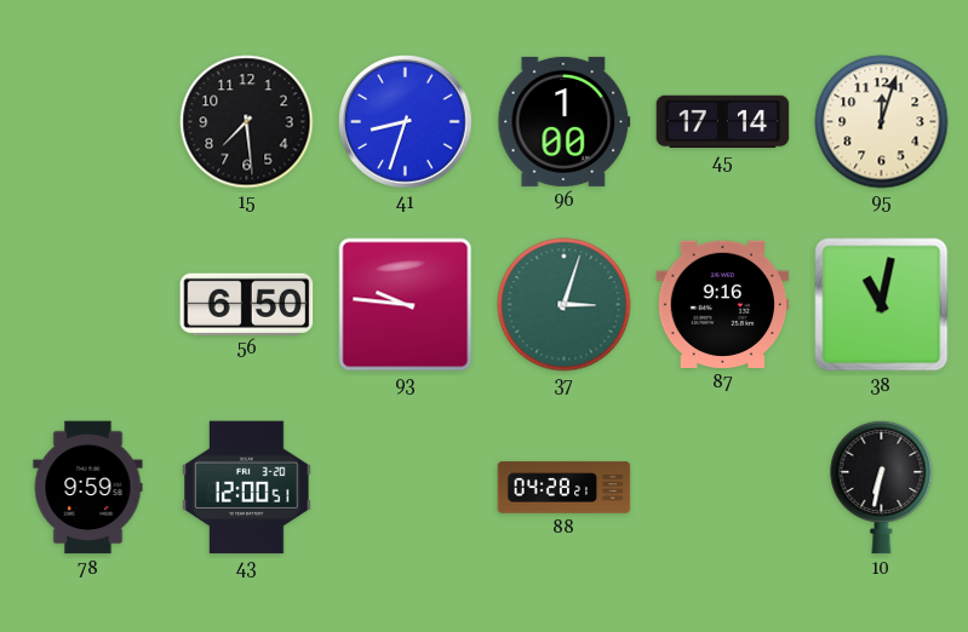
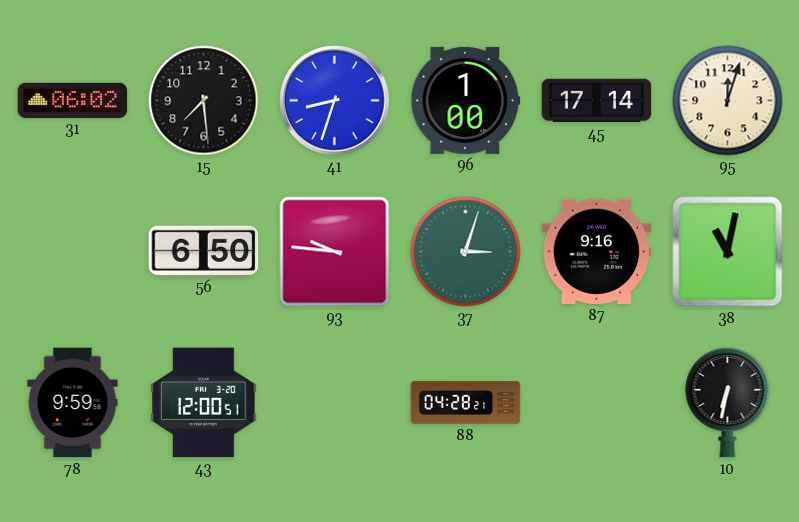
31: none -> 06:02
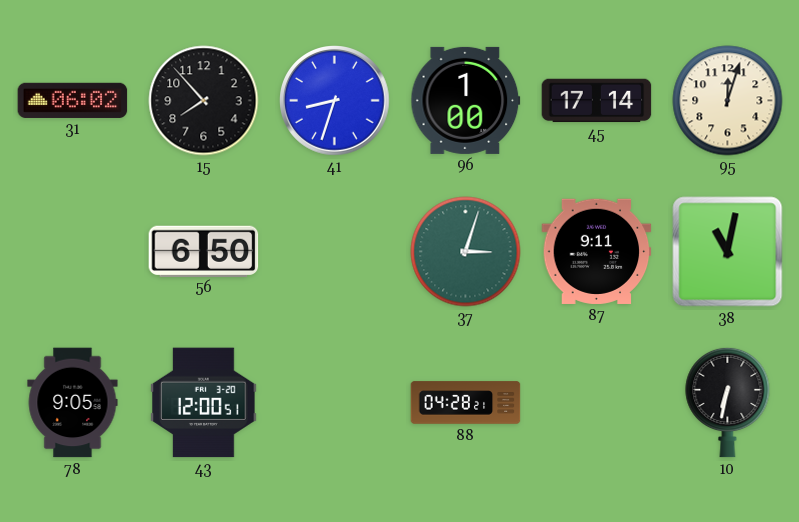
15: 7:29 -> 7:53
93: 9:46 -> none
87: 9:16 -> 9:11
78: 9:59 -> 9:05
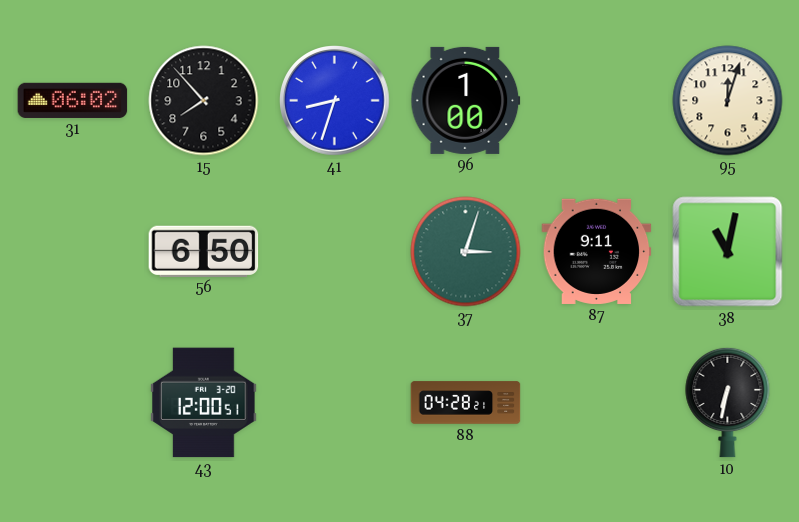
45: 17:14 -> none
78: 9:05 -> none
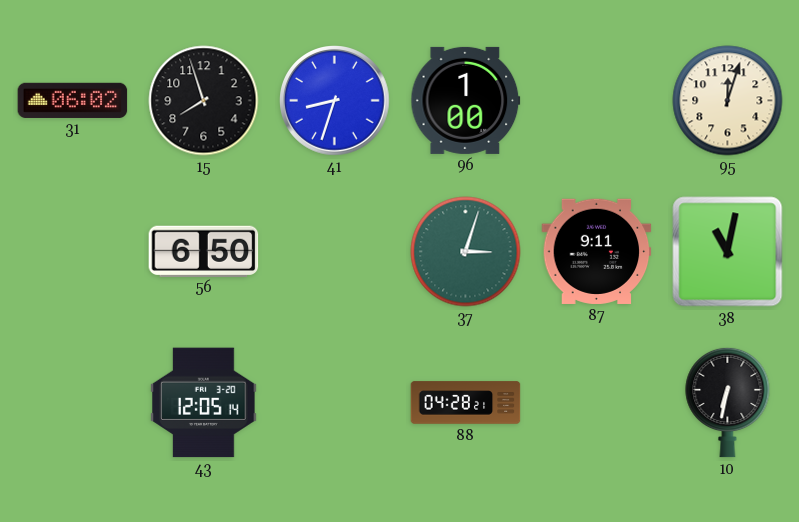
15: 7:53 -> 7:57
43: 12:00 -> 12:05
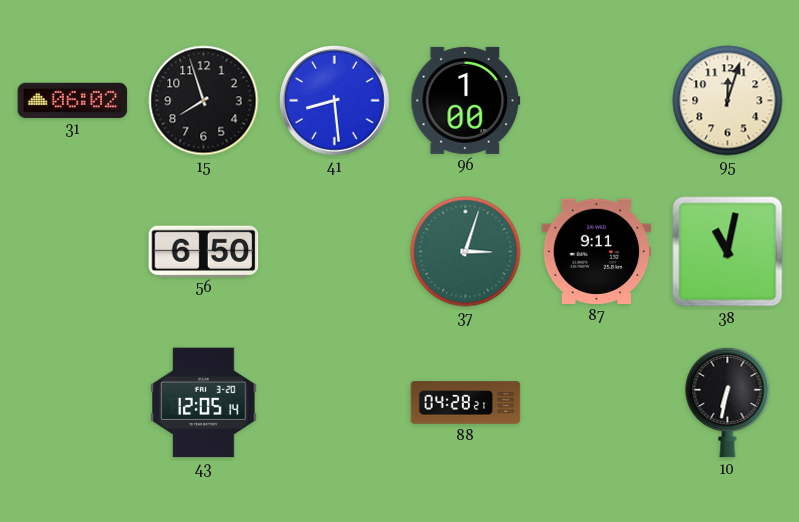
41: 8:33 -> 8:29
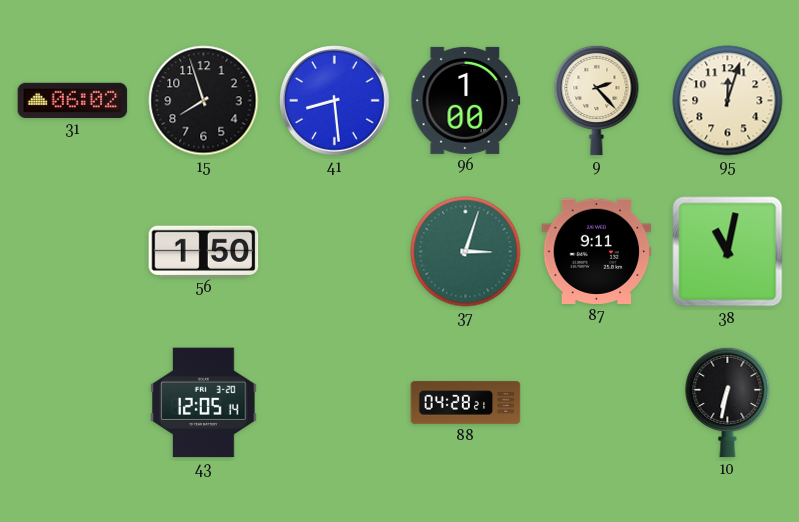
9: none -> 2:23
56: 6:50 -> 1:50
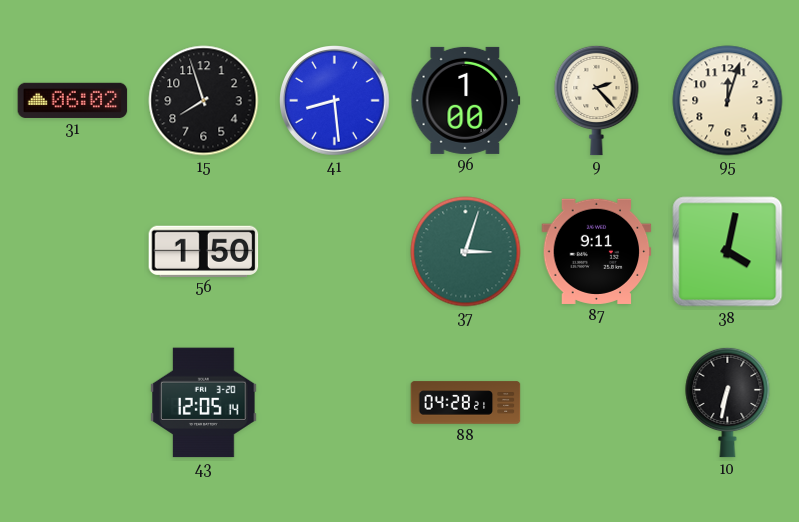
38: 11:02 -> 4:02
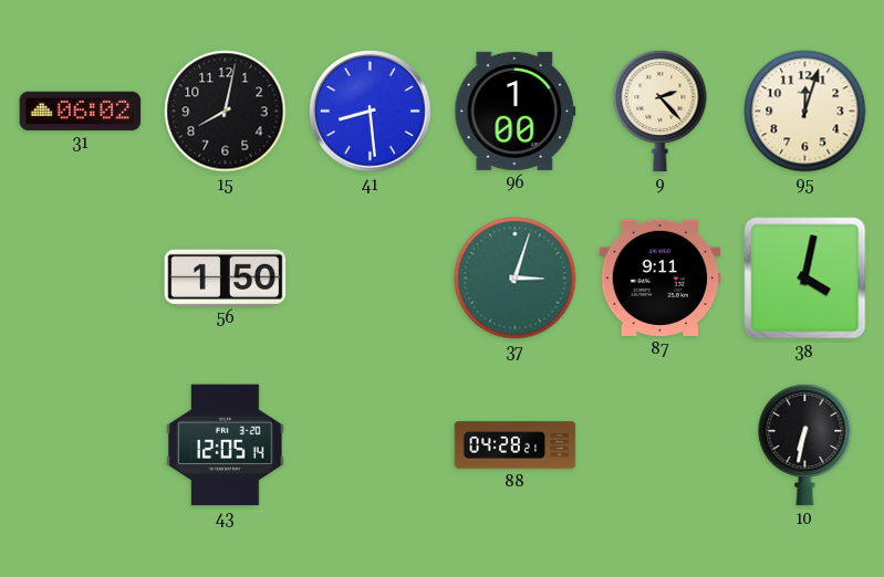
15: 7:57 -> 8:02
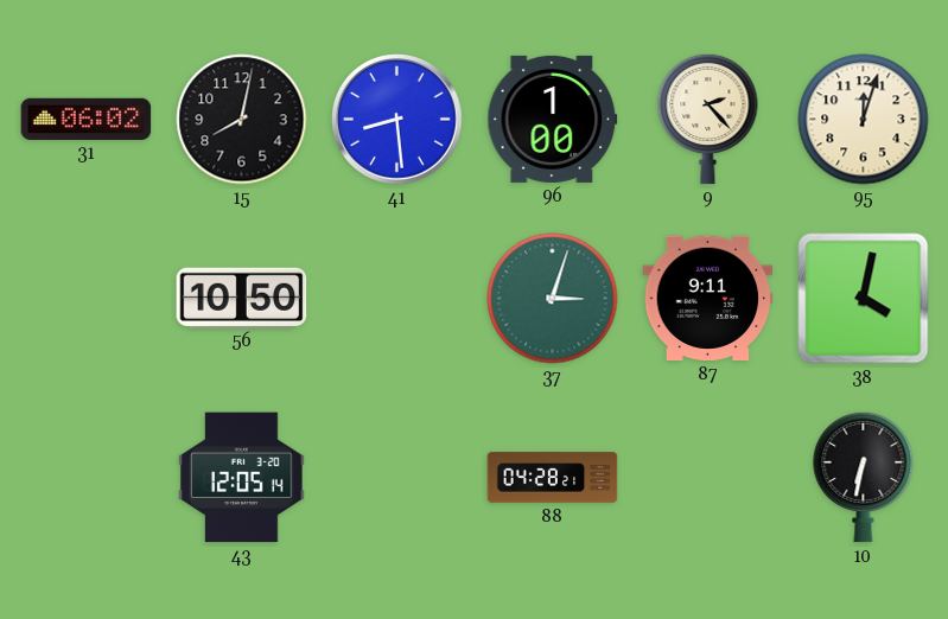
56: 1:50 -> 10:50
